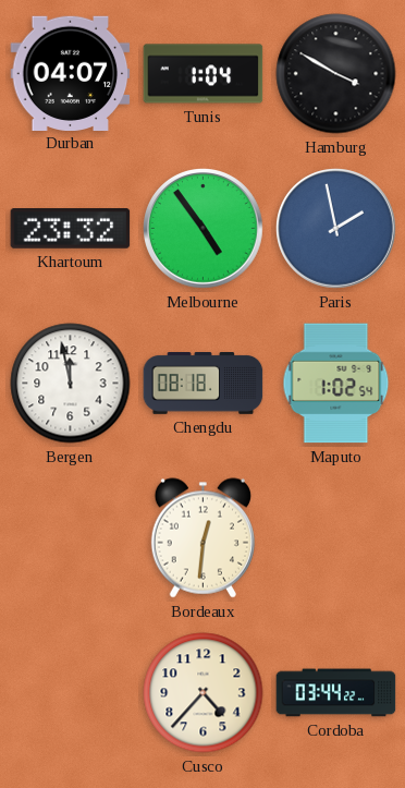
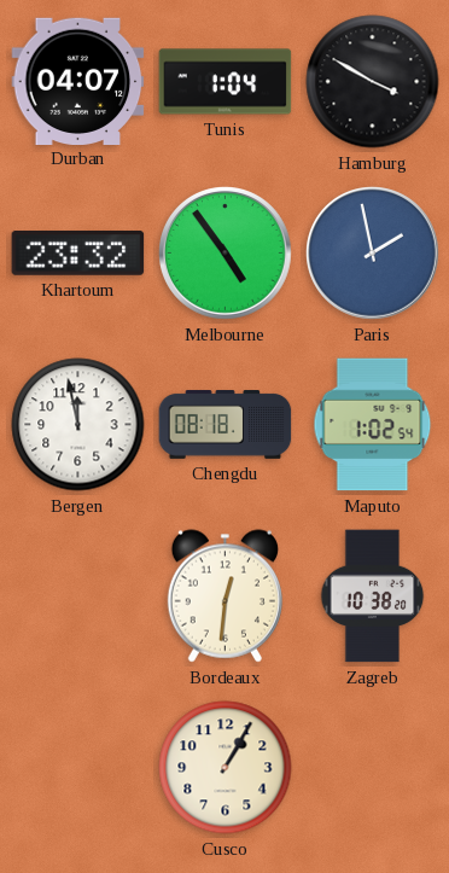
Zagreb: none -> 10:38
Cusco: 4:37 -> 1:05
Cordoba: 03:44 -> none
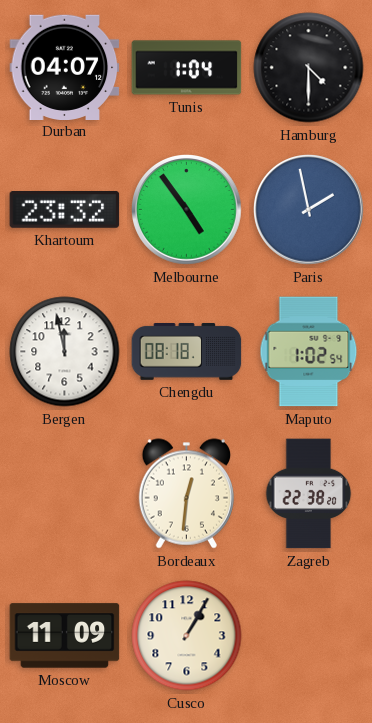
Hamburg: 3:50 -> 4:30
Zagreb: 10:38 -> 22:38
Moscow: none -> 11:09
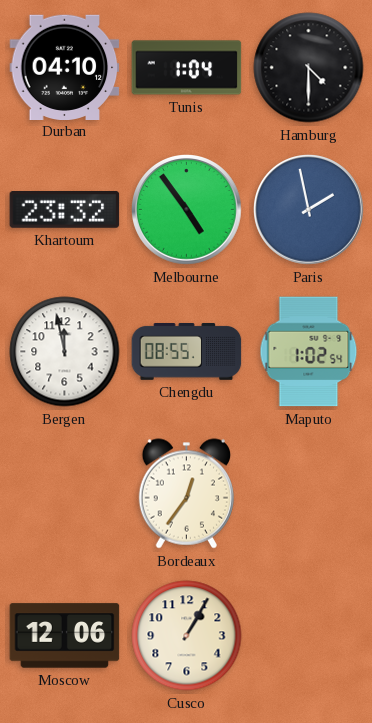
Durban: 04:07 -> 04:10
Chengdu: 08:18 -> 08:55
Bordeaux: 12:31 -> 12:36
Zagreb: 22:38 -> none
Moscow: 11:09 -> 12:06
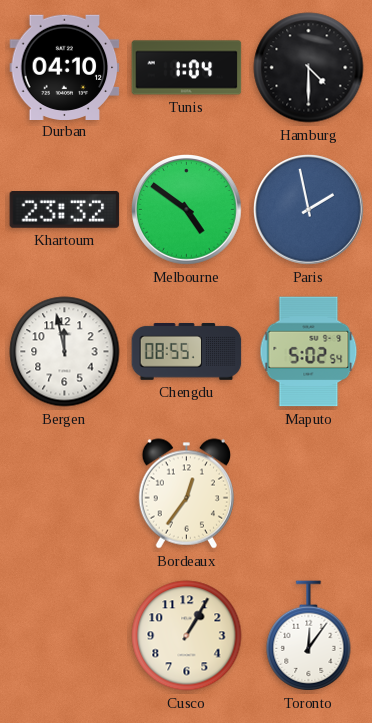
Melbourne: 4:54 -> 4:51
Maputo: 1:02 -> 5:02
Moscow: 12:06 -> none
Toronto: none -> 12:06
